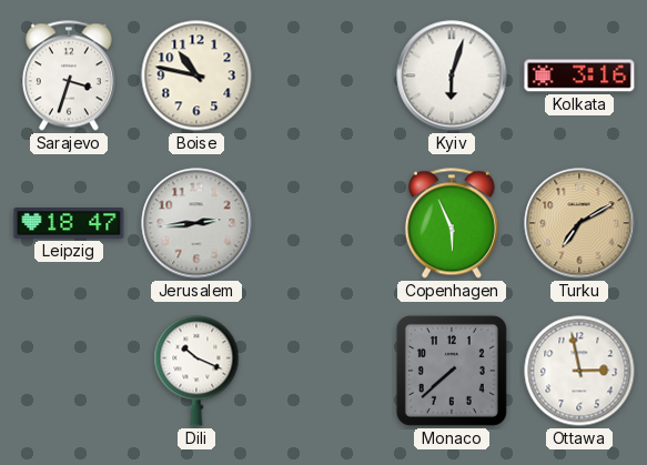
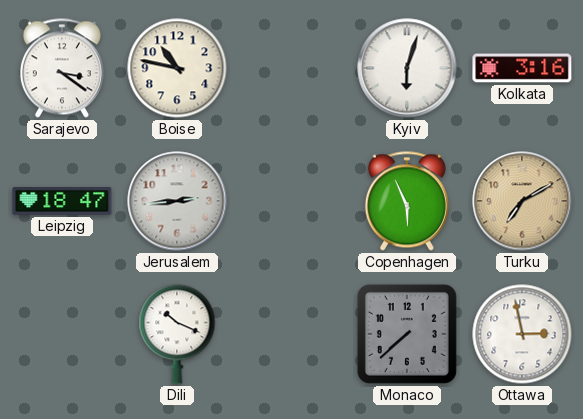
Sarajevo: 3:33 -> 3:21
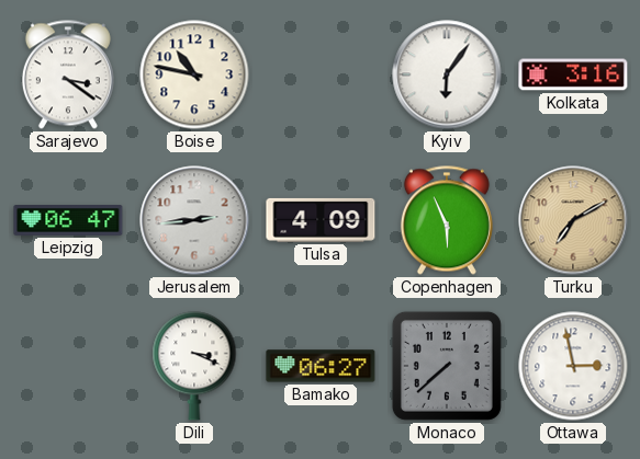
Kyiv: 6:03 -> 6:06
Leipzig: 18:47 -> 06:47
Tulsa: none -> 4:09
Dili: 10:19 -> 3:19
Bamako: none -> 06:27
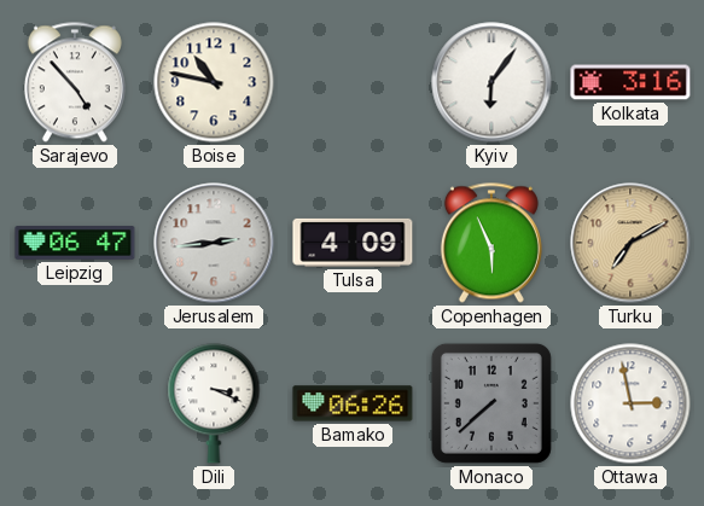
Sarajevo: 3:21 -> 4:53
Bamako: 06:27 -> 06:26
